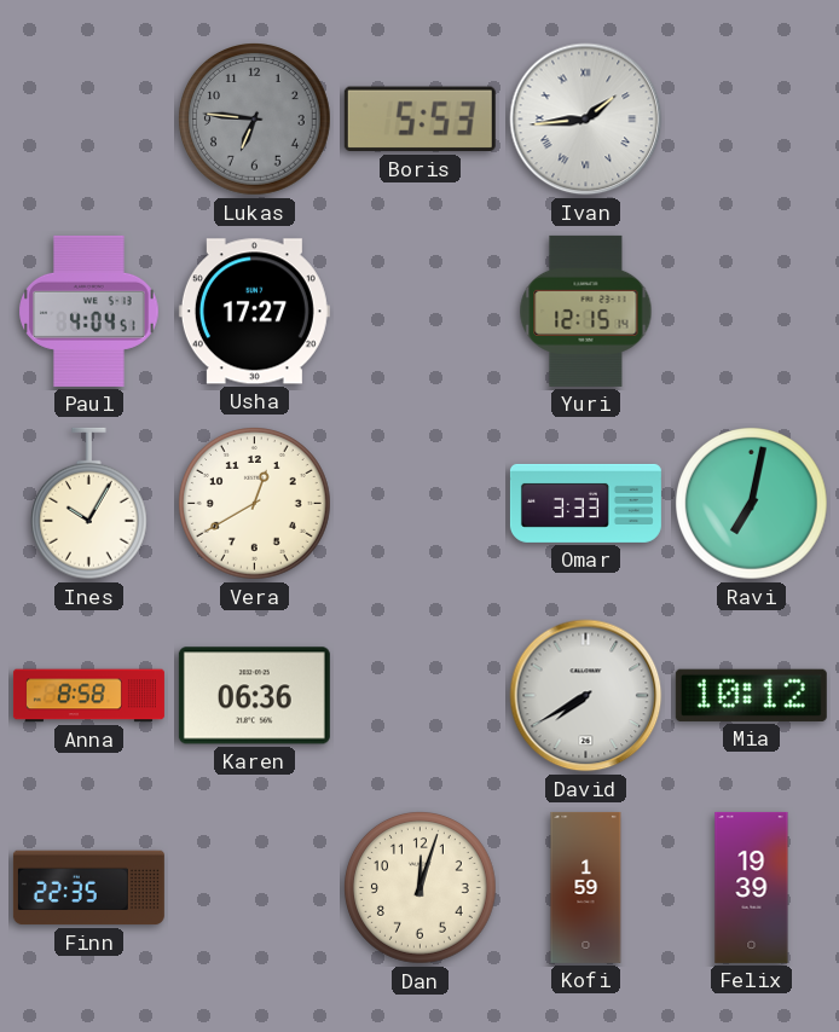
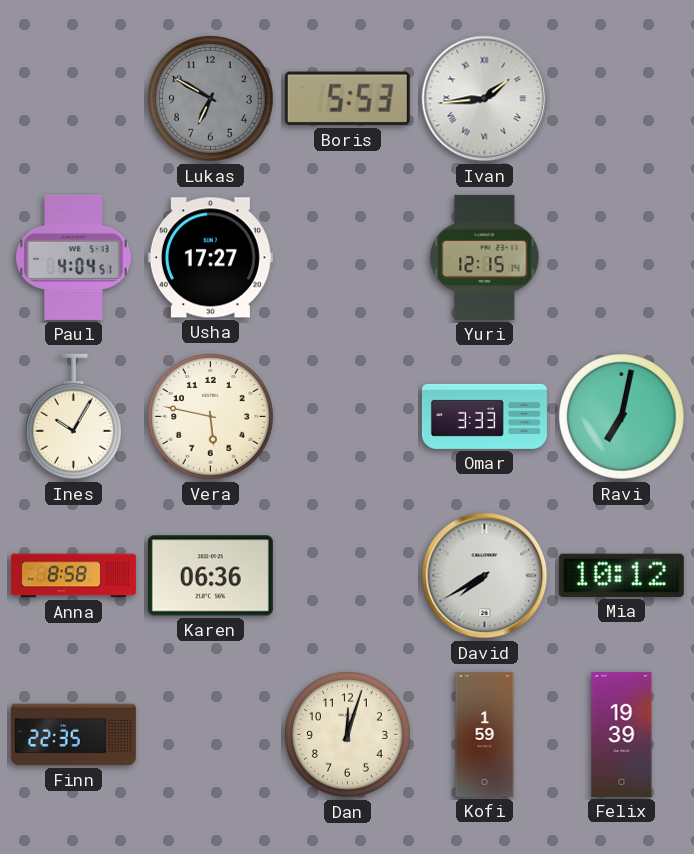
Lukas: 6:46 -> 6:50
Vera: 12:40 -> 5:47
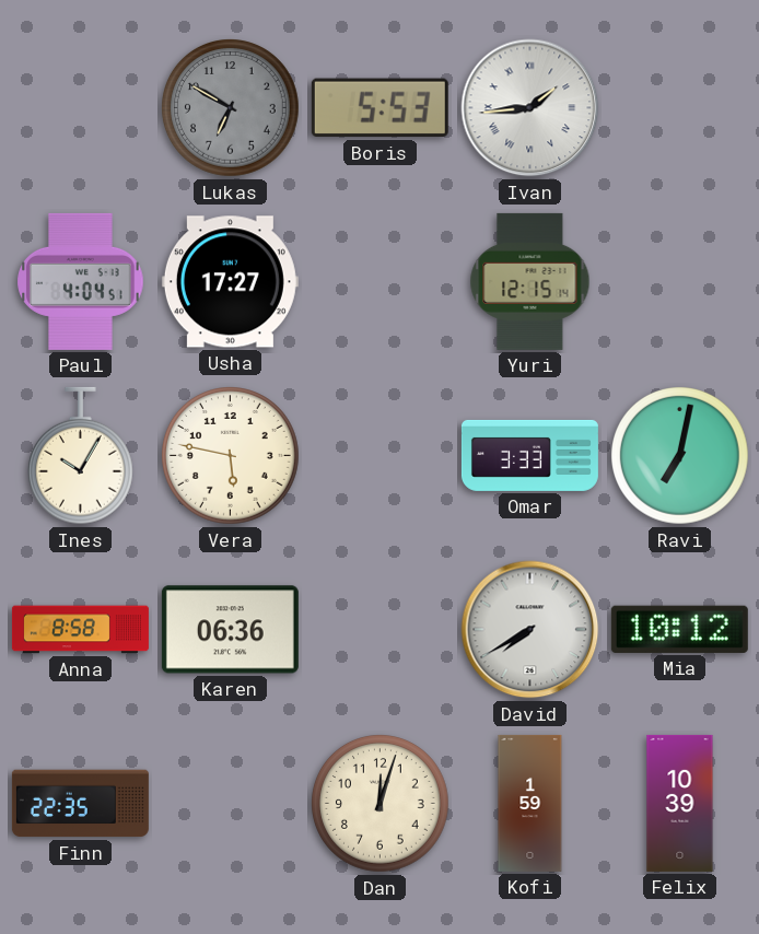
Felix: 19:39 -> 10:39
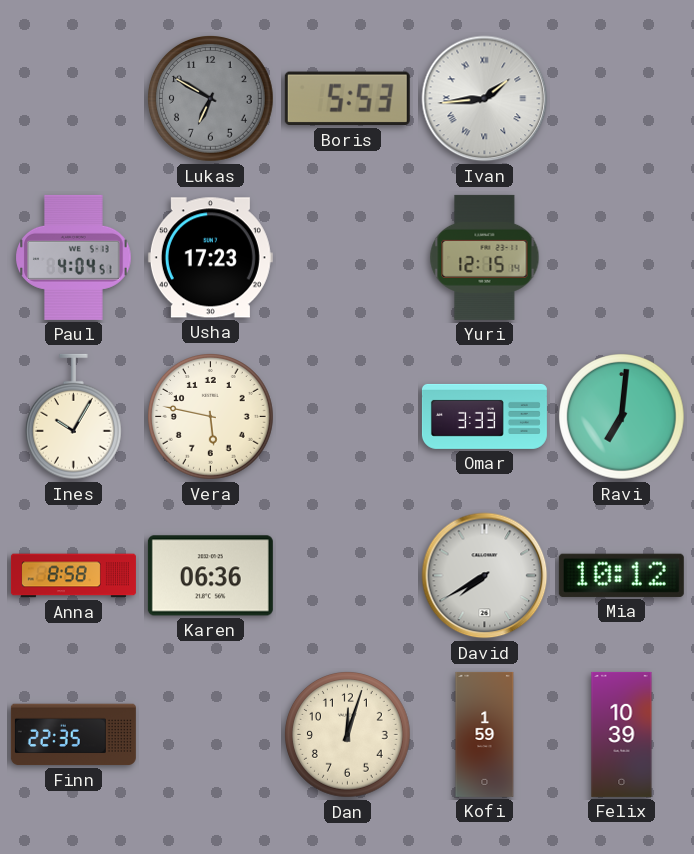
Usha: 17:27 -> 17:23
Ravi: 7:02 -> 7:01
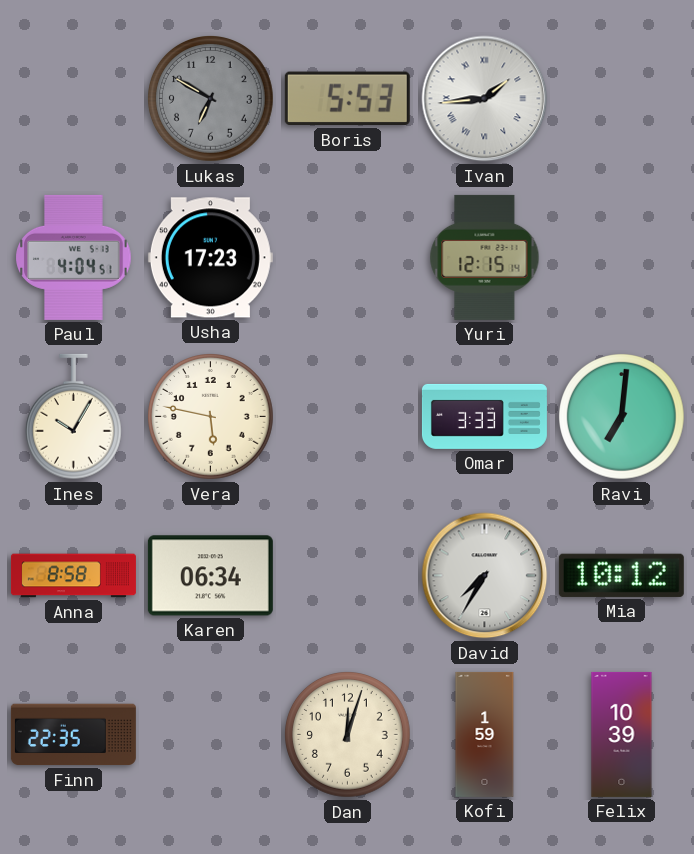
Karen: 06:36 -> 06:34
David: 7:40 -> 7:35
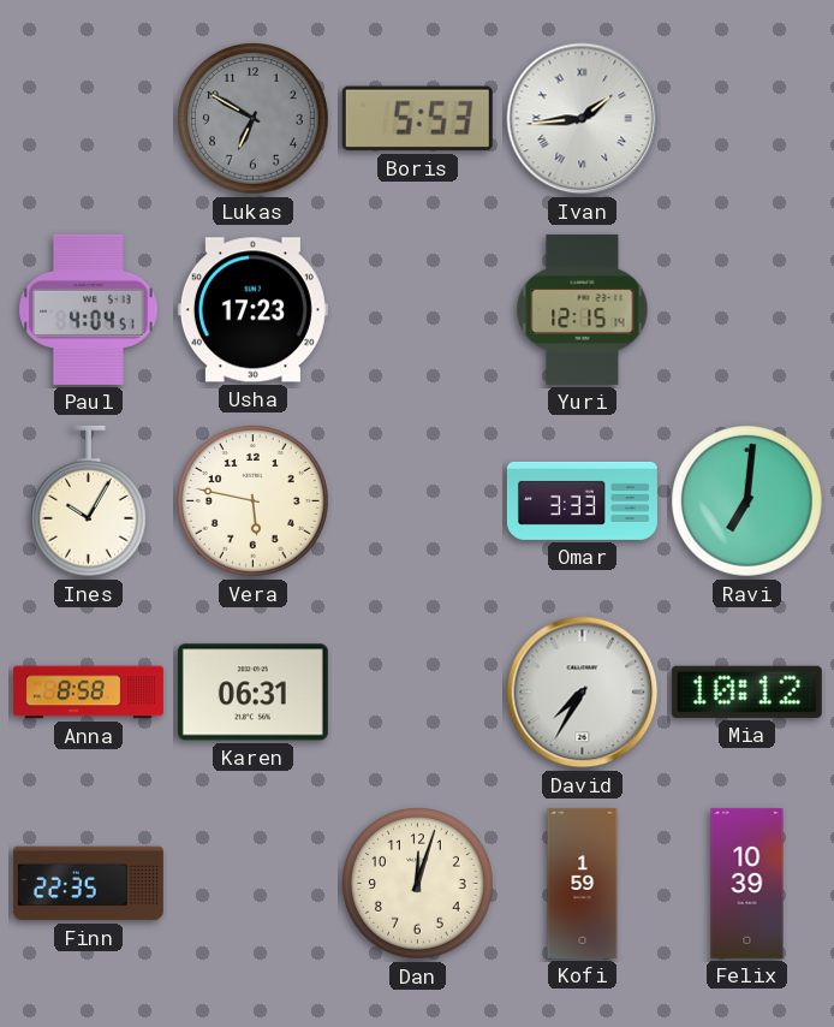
Karen: 06:34 -> 06:31
